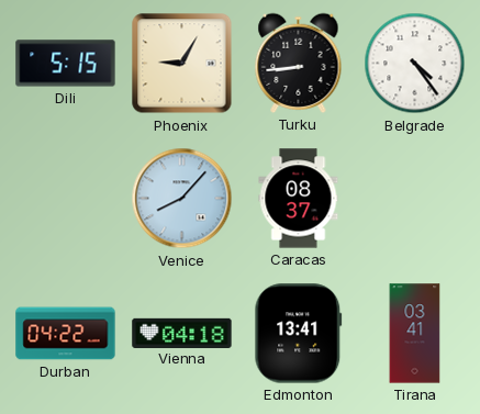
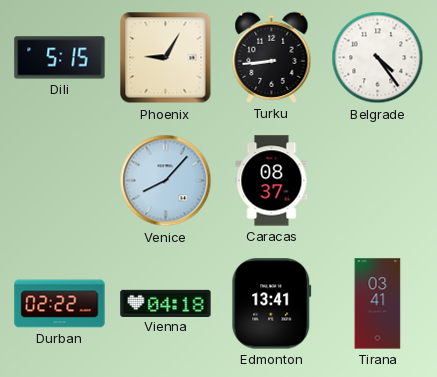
Durban: 04:22 -> 02:22
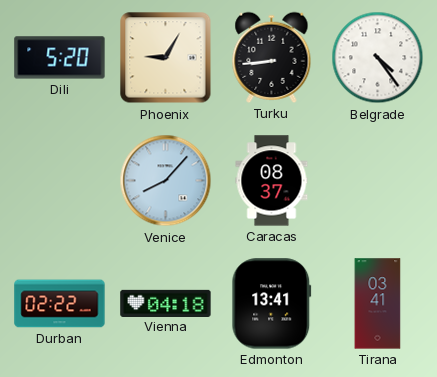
Dili: 5:15 -> 5:20
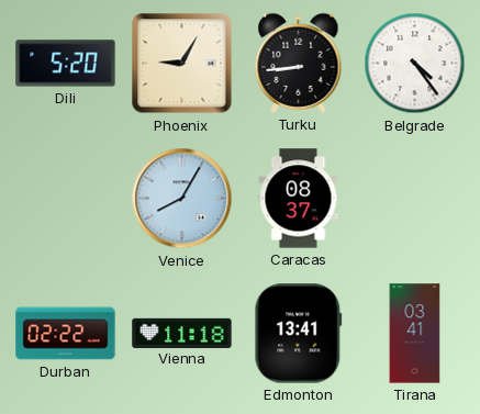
Venice: 8:07 -> 8:05
Vienna: 04:18 -> 11:18
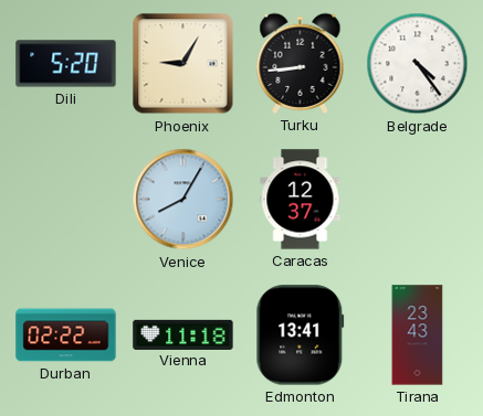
Caracas: 08:37 -> 12:37
Tirana: 03:41 -> 23:43
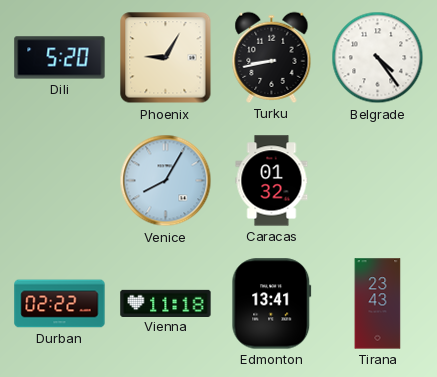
Turku: 8:44 -> 8:43
Caracas: 12:37 -> 01:32
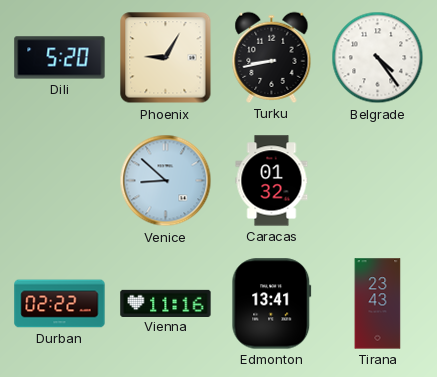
Venice: 8:05 -> 8:52
Vienna: 11:18 -> 11:16
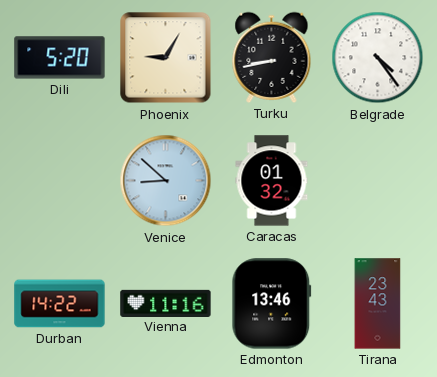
Durban: 02:22 -> 14:22
Edmonton: 13:41 -> 13:46
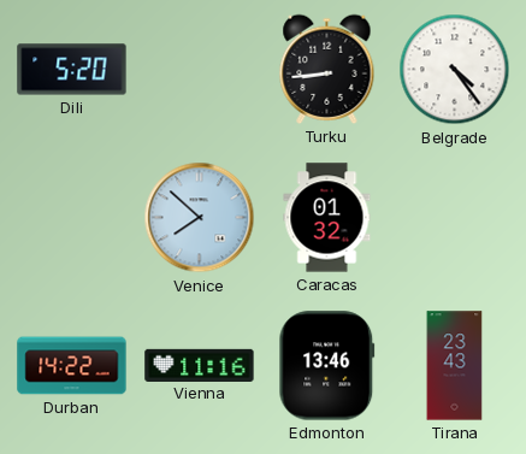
Phoenix: 9:05 -> none
Turku: 8:43 -> 8:44
Venice: 8:52 -> 7:52
